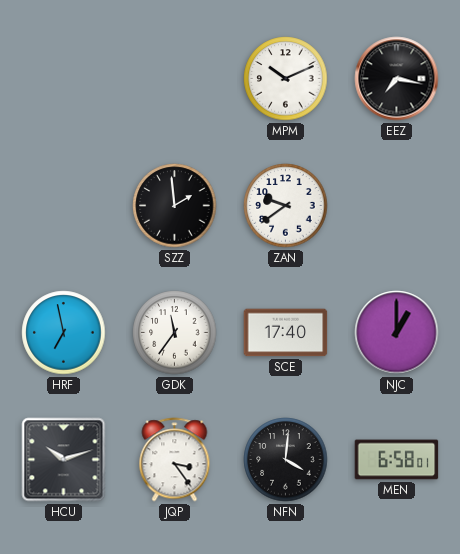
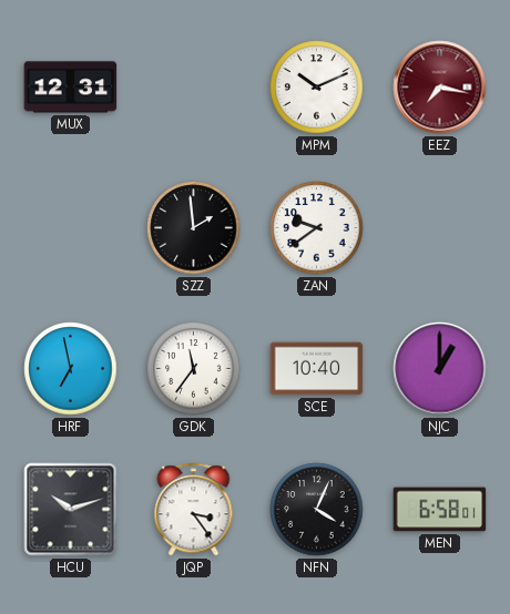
MUX: none -> 12:31
EEZ dial: black -> burgundy
SCE: 17:40 -> 10:40
NFN: 4:01 -> 4:04
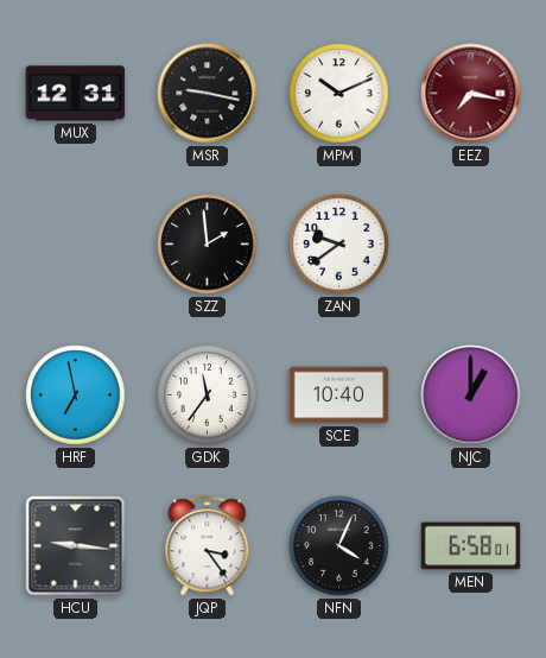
MSR: none -> 9:17
HCU: 10:12 -> 9:16
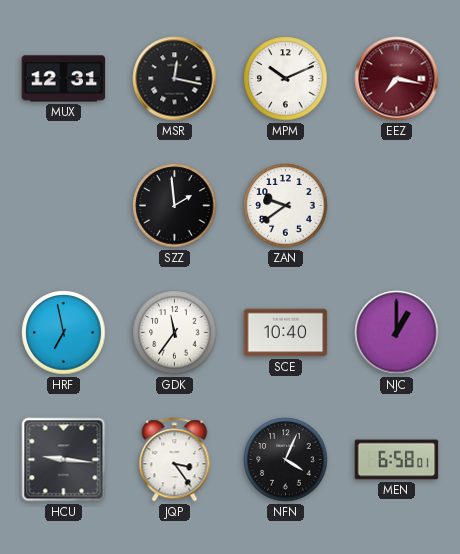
MSR: 9:17 -> 12:17
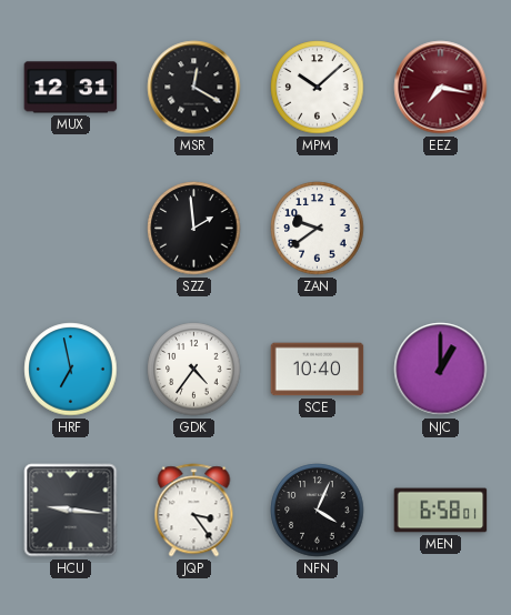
MSR: 12:17 -> 12:20
MPM: 10:11 -> 10:08
GDK: 11:36 -> 4:36
